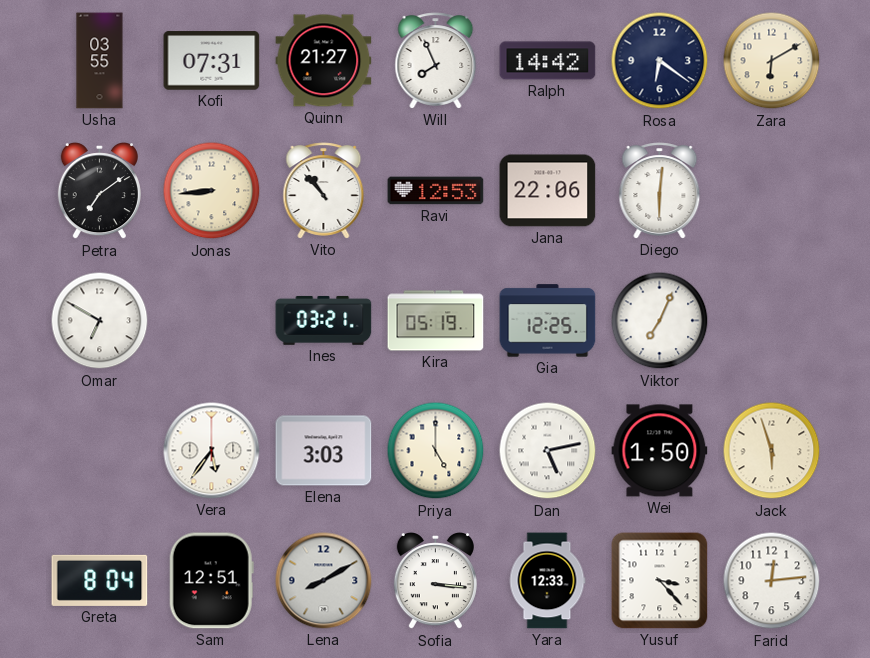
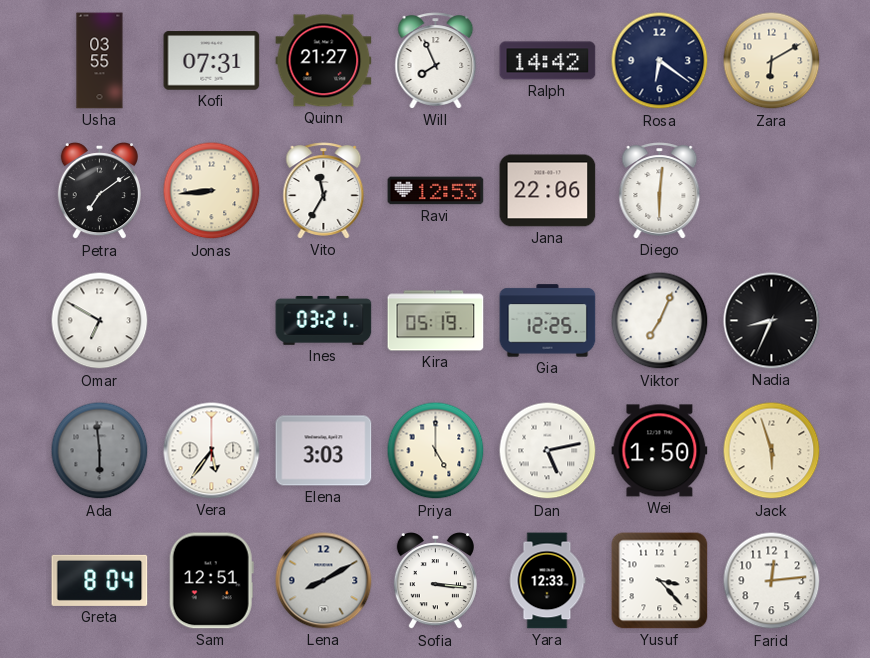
Vito: 10:53 -> 11:35
Nadia: none -> 8:34
Ada: none -> 5:59
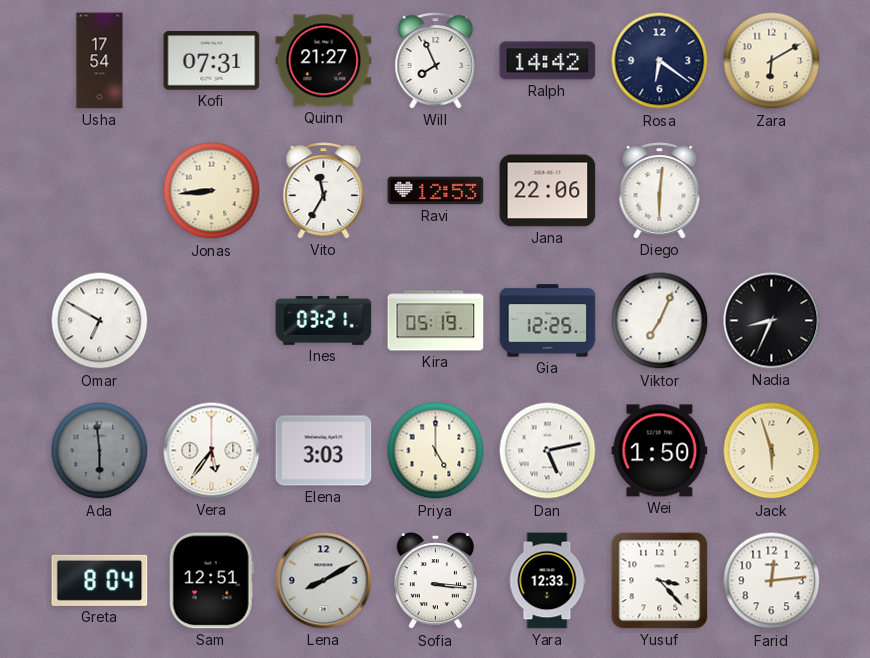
Usha: 03:55 -> 17:54
Petra: 7:09 -> none
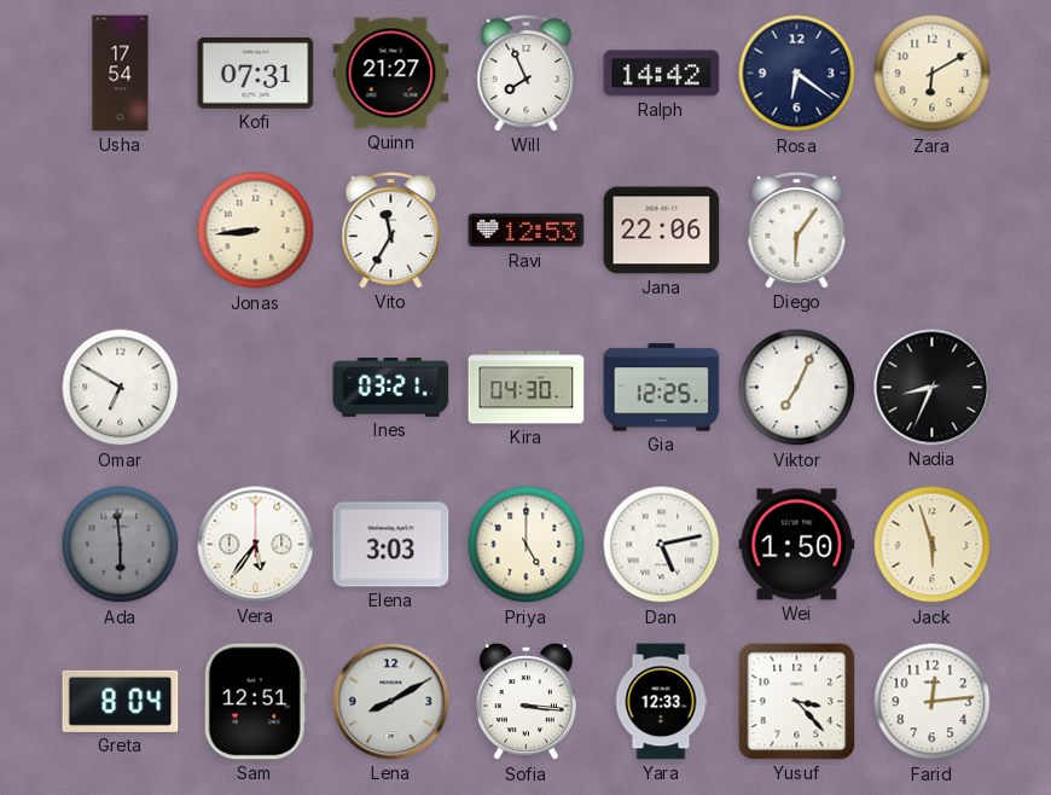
Diego: 6:01 -> 6:06
Kira: 05:19 -> 04:30
